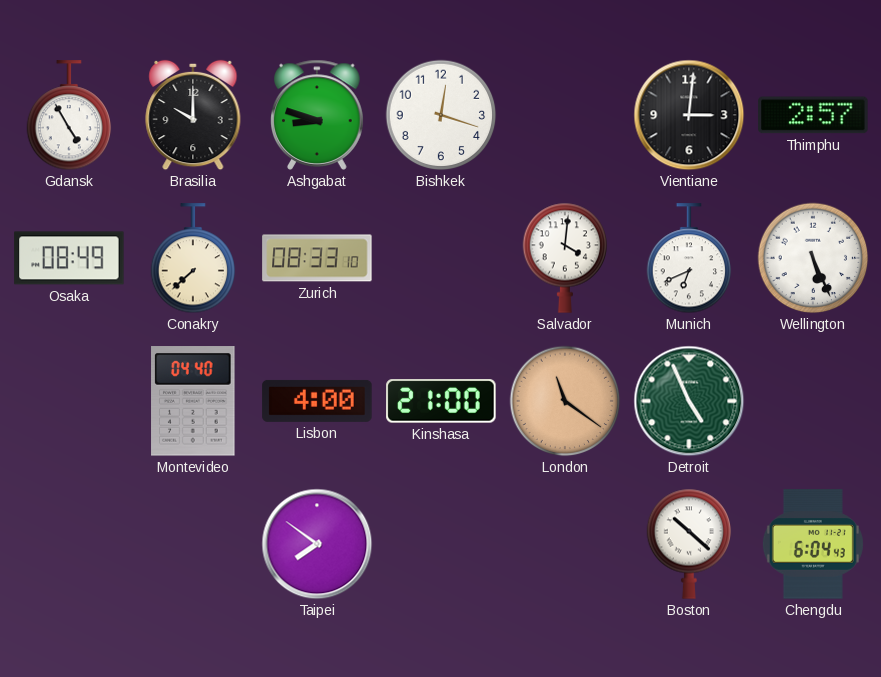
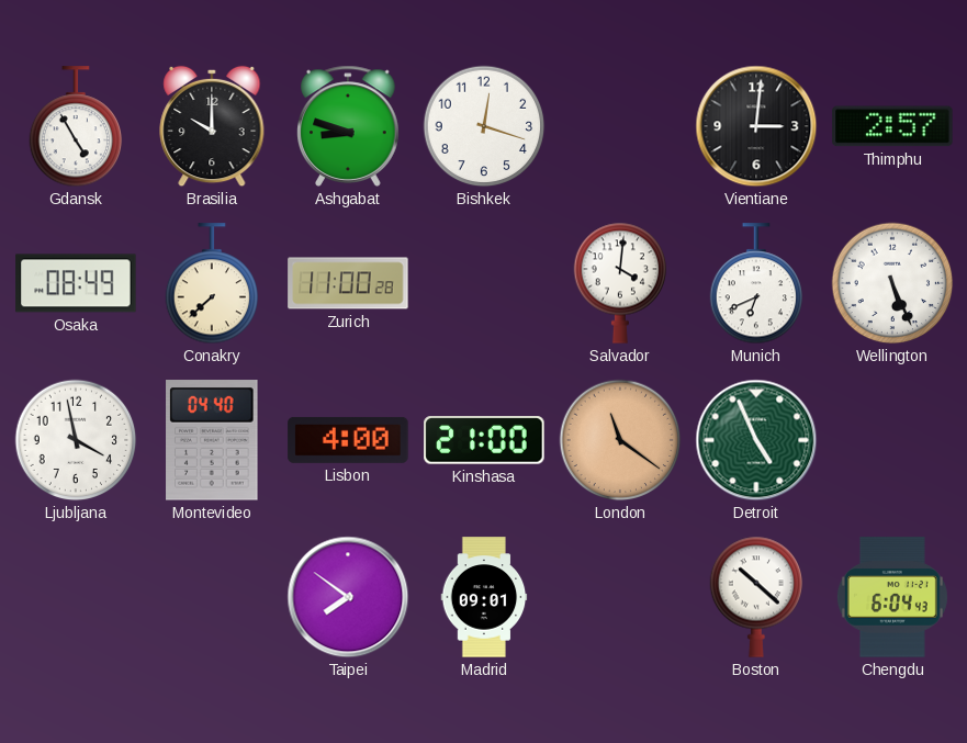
Zurich: 08:33 -> 11:00
Ljubljana: none -> 3:58
Madrid: none -> 09:01
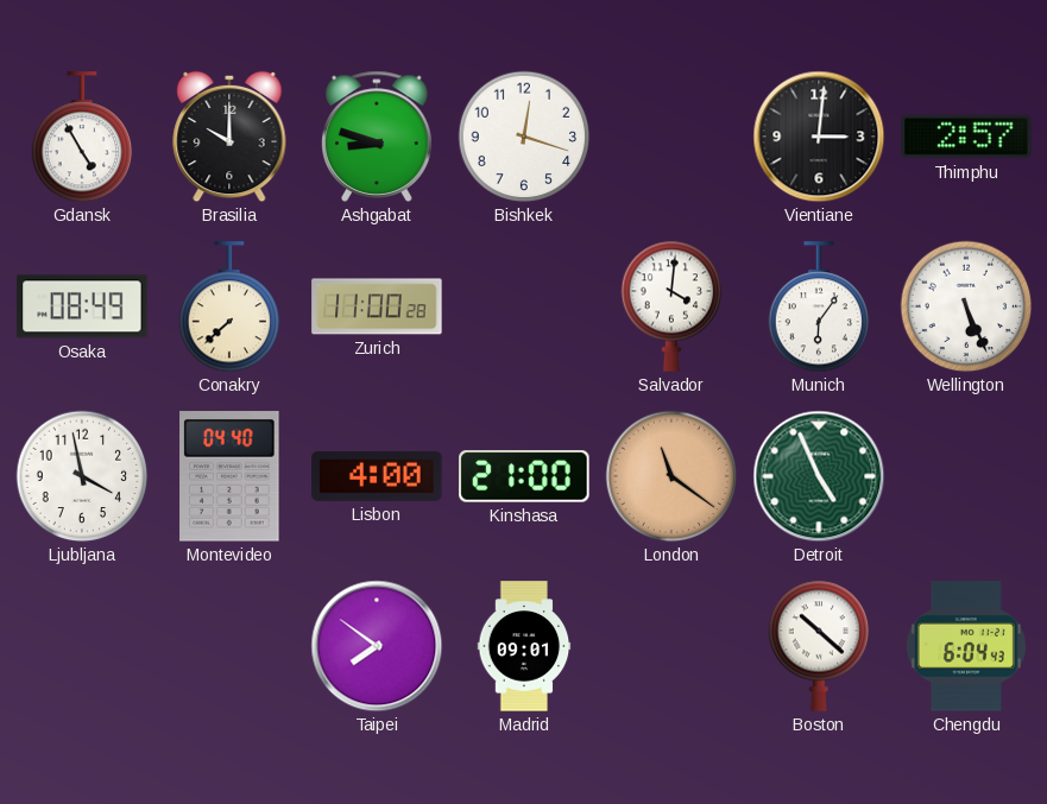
Munich: 6:41 -> 6:06
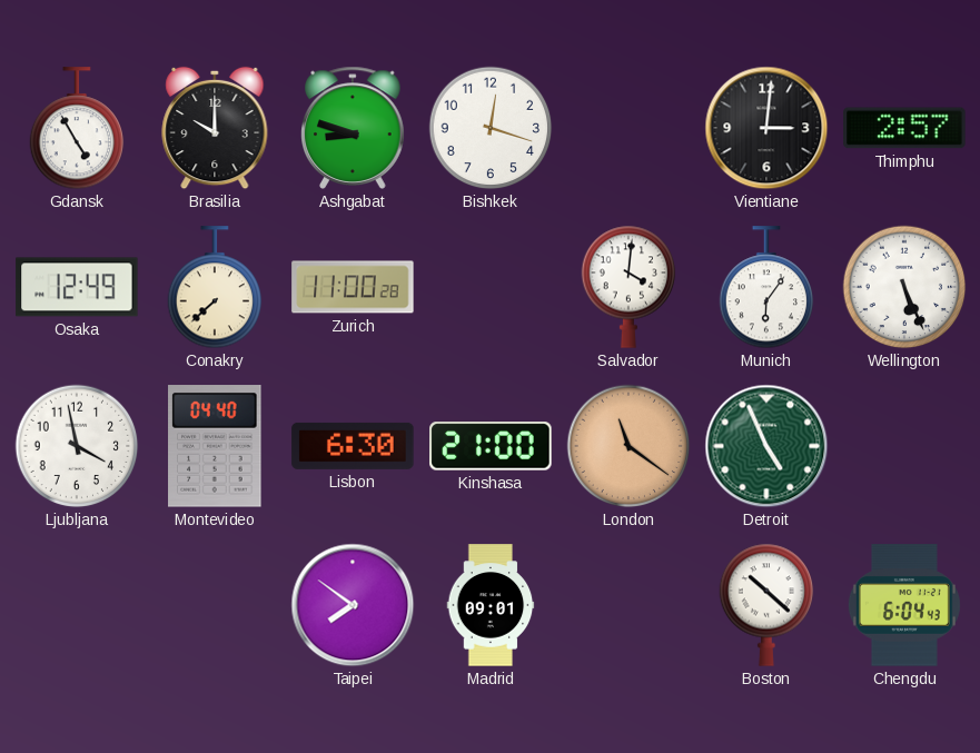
Osaka: 08:49 -> 12:49
Lisbon: 4:00 -> 6:30
